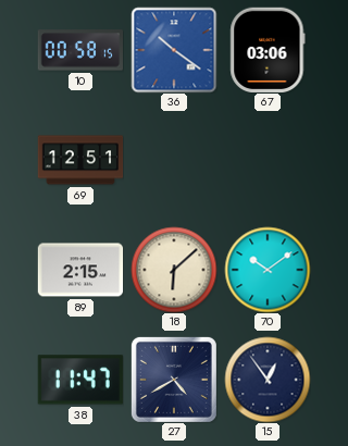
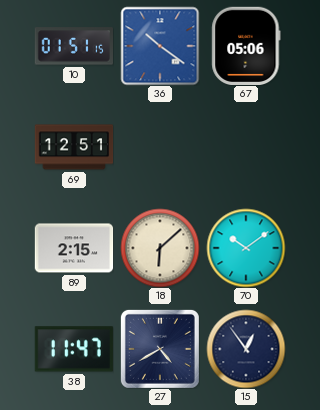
10: 00:58 -> 01:51
67: 03:06 -> 05:06
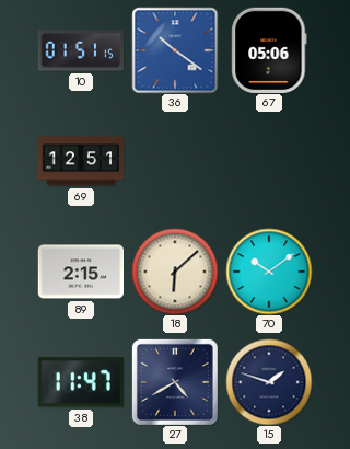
15: 12:54 -> 1:48
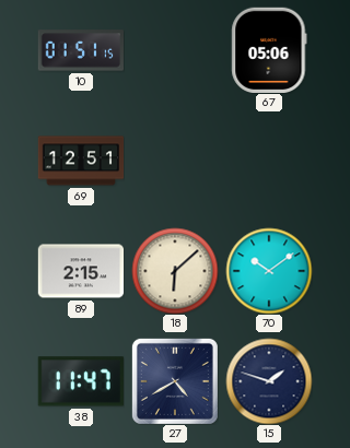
36: 10:21 -> none
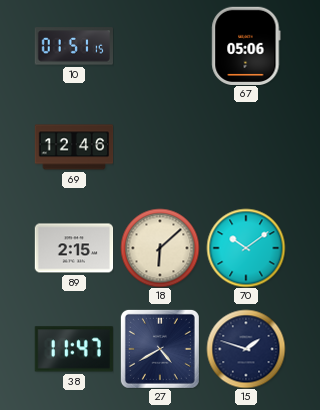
69: 12:51 -> 12:46
